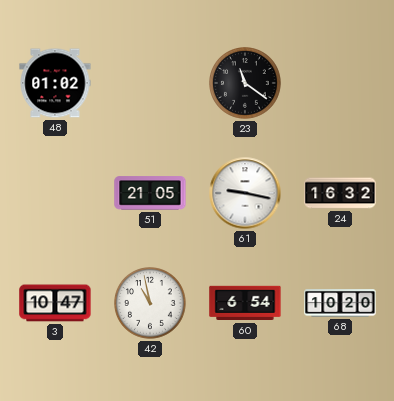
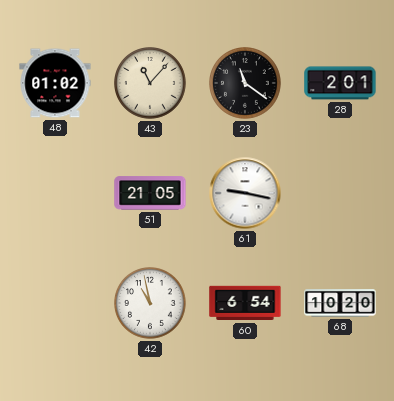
43: none -> 11:07
28: none -> 2:01
24: 16:32 -> none
3: 10:47 -> none
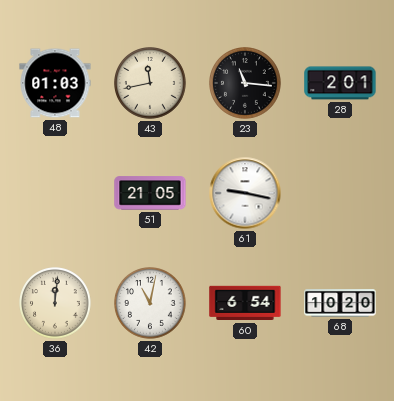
48: 01:02 -> 01:03
43: 11:07 -> 11:43
23: 11:21 -> 11:16
36: none -> 12:01
42: 10:58 -> 11:02
